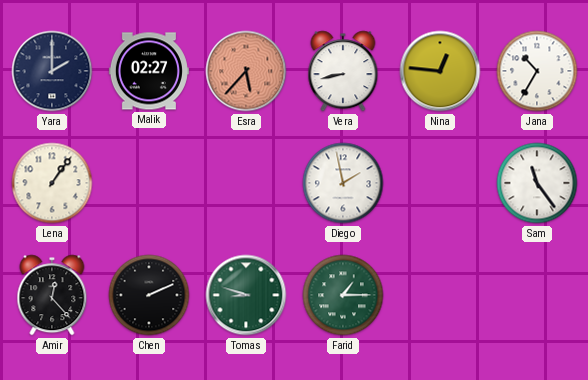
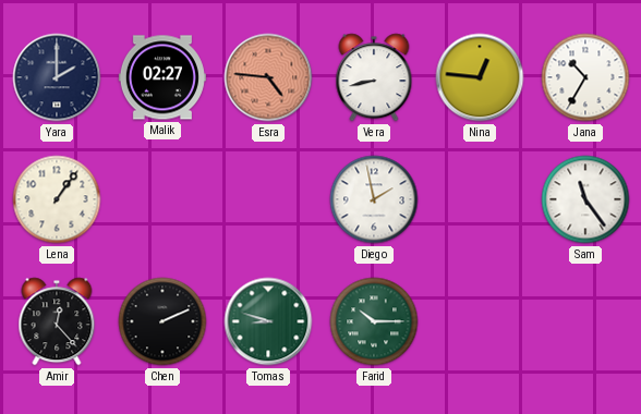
Esra: 5:37 -> 4:46
Farid: 1:15 -> 10:15
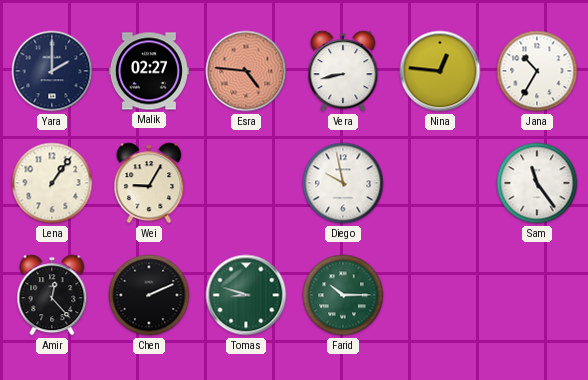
Wei: none -> 9:05
Diego: 1:58 -> 9:58
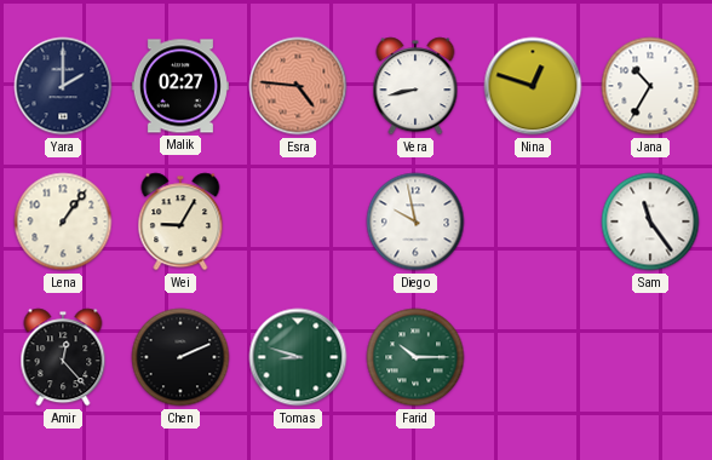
Nina: 12:46 -> 12:48
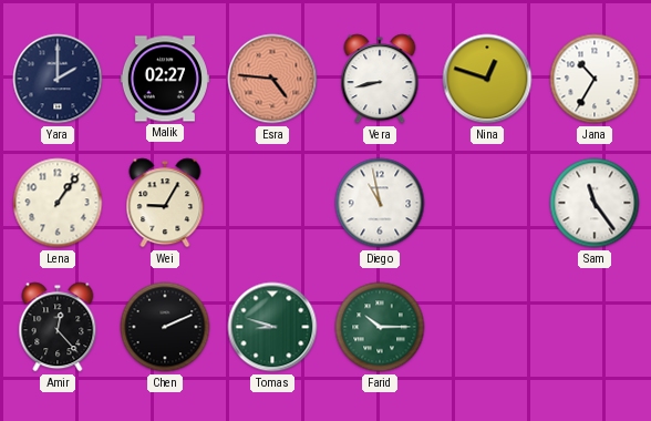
Diego: 9:58 -> 10:58
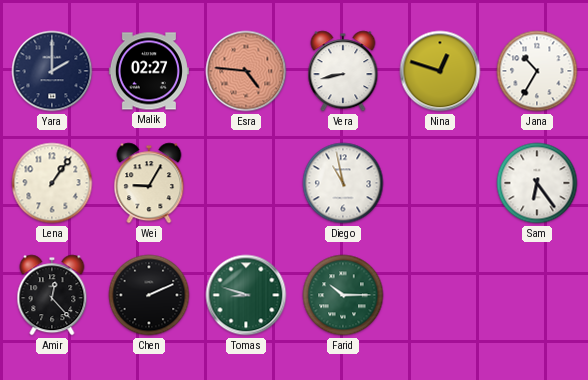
Sam: 11:24 -> 6:24
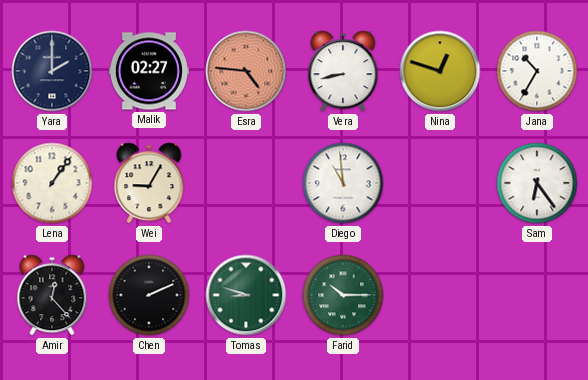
Diego: 10:58 -> 10:59
